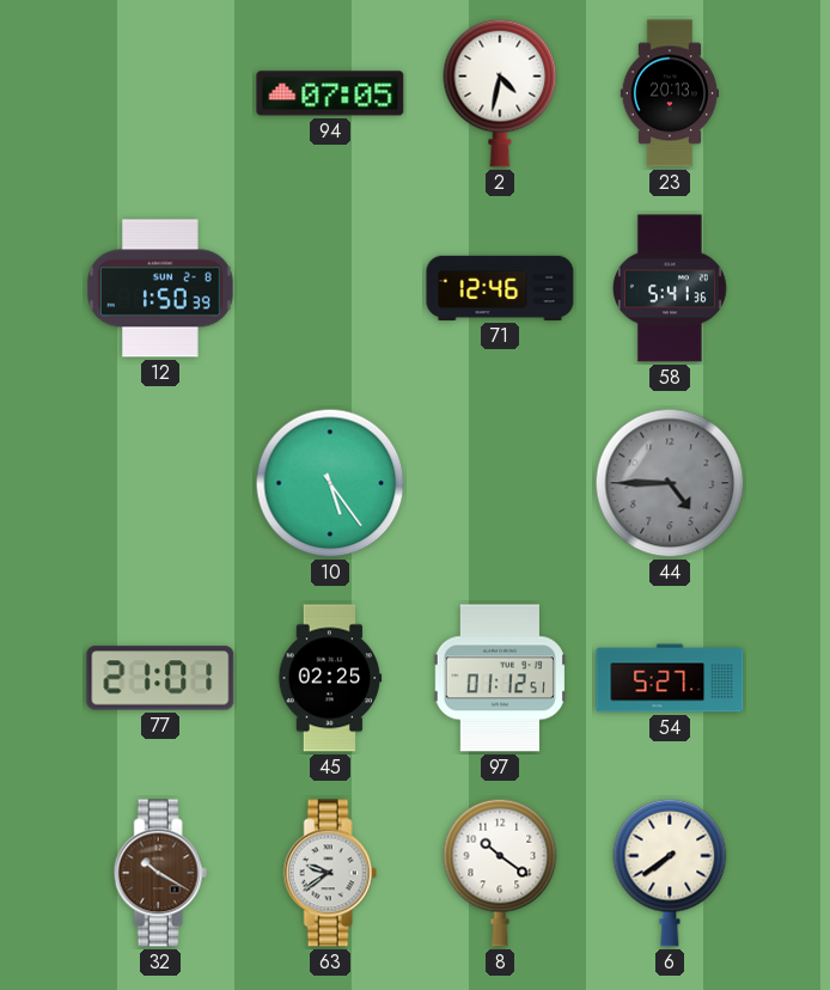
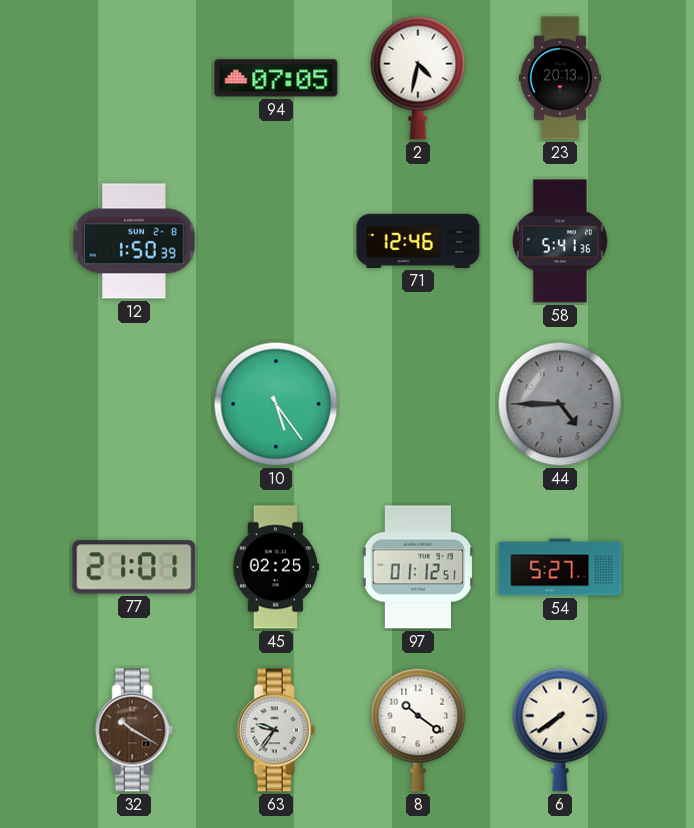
63: 9:39 -> 9:36
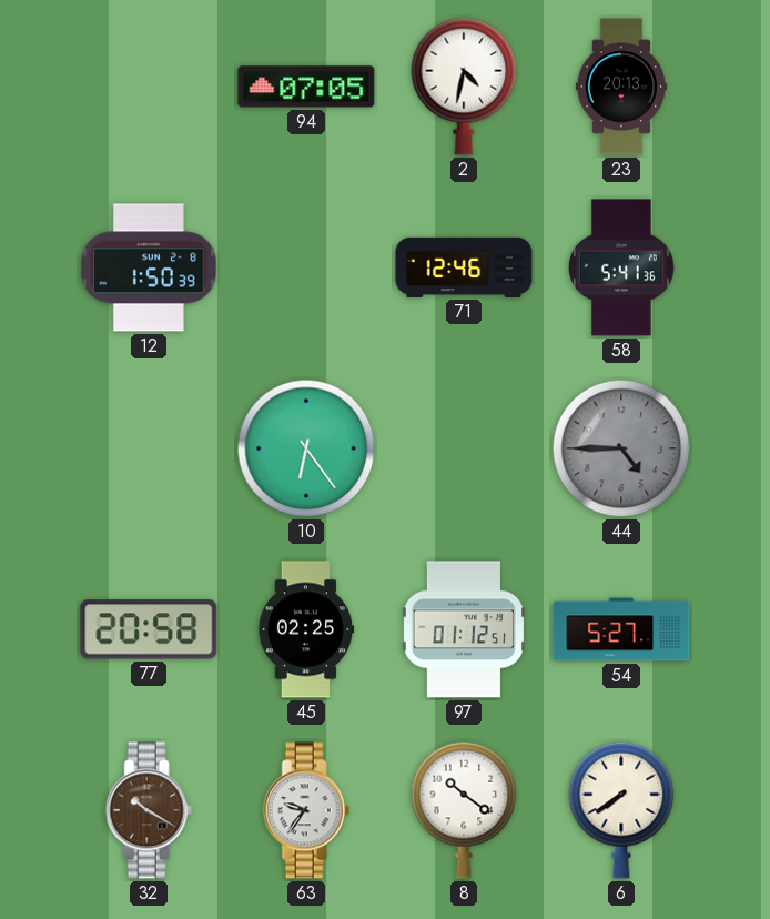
10: 5:24 -> 6:24
77: 21:01 -> 20:58
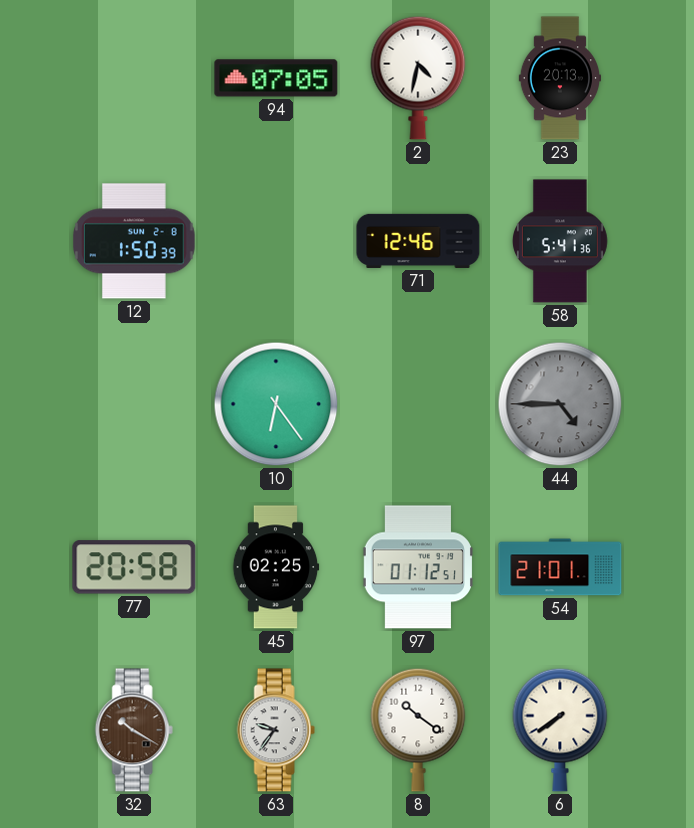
54: 5:27 -> 21:01
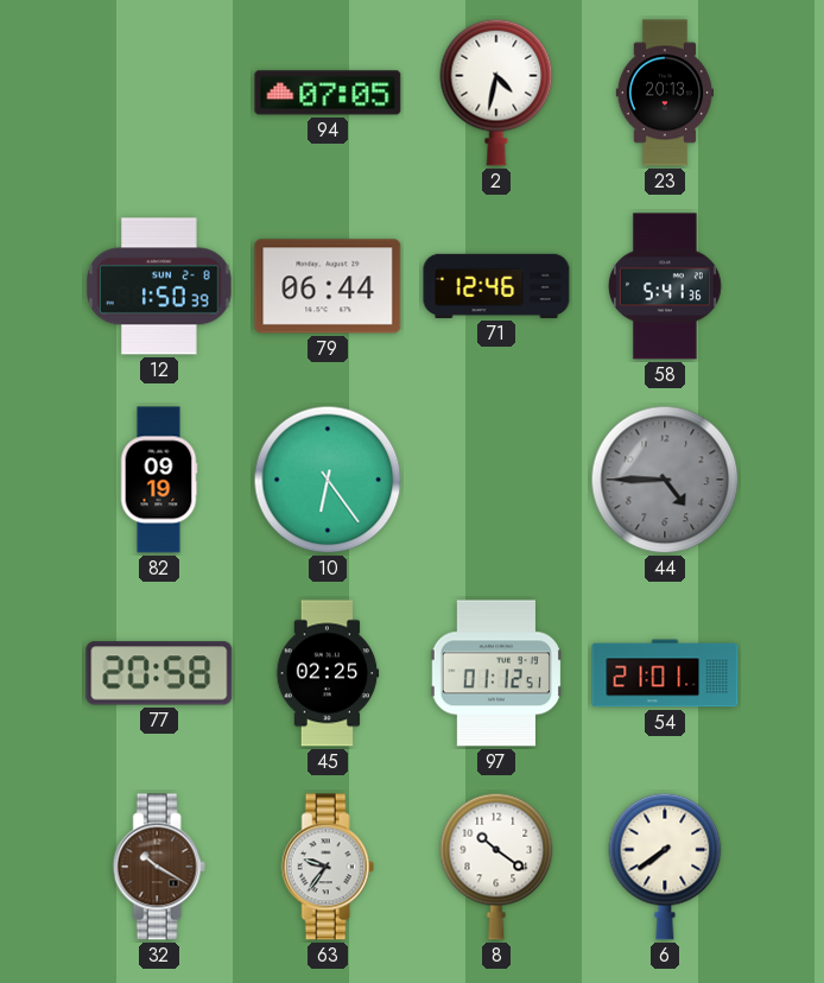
79: none -> 06:44
82: none -> 09:19
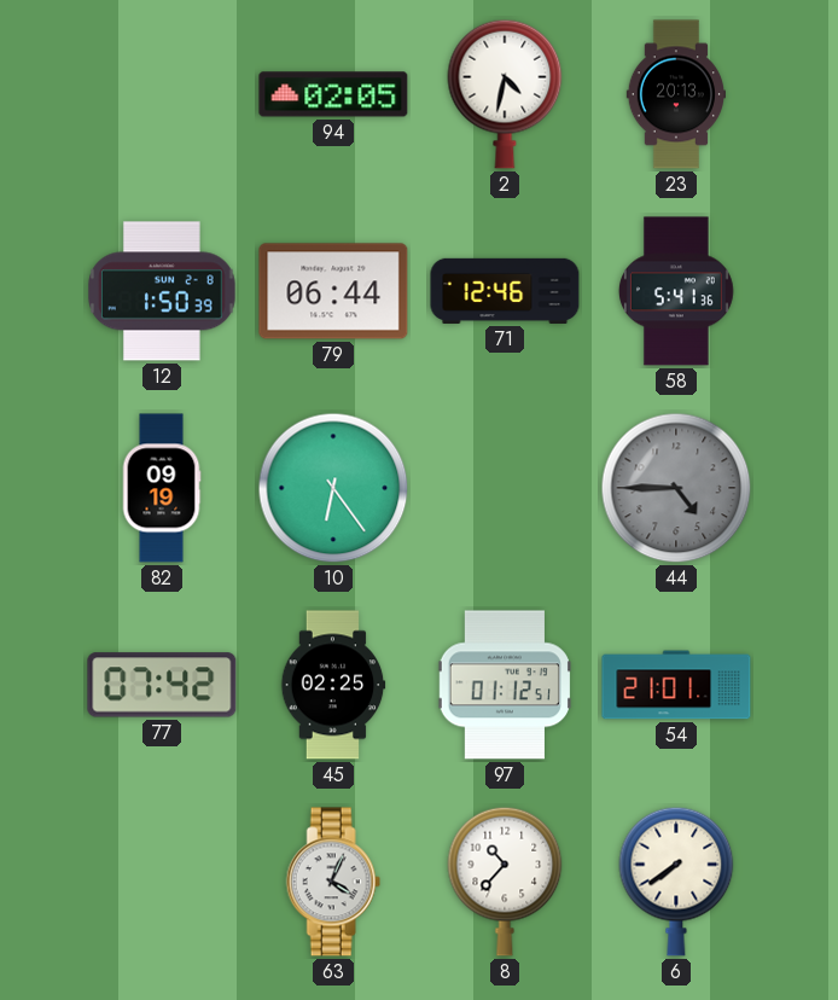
94: 07:05 -> 02:05
77: 20:58 -> 07:42
32: 10:20 -> none
63: 9:36 -> 4:04
8: 10:21 -> 10:37
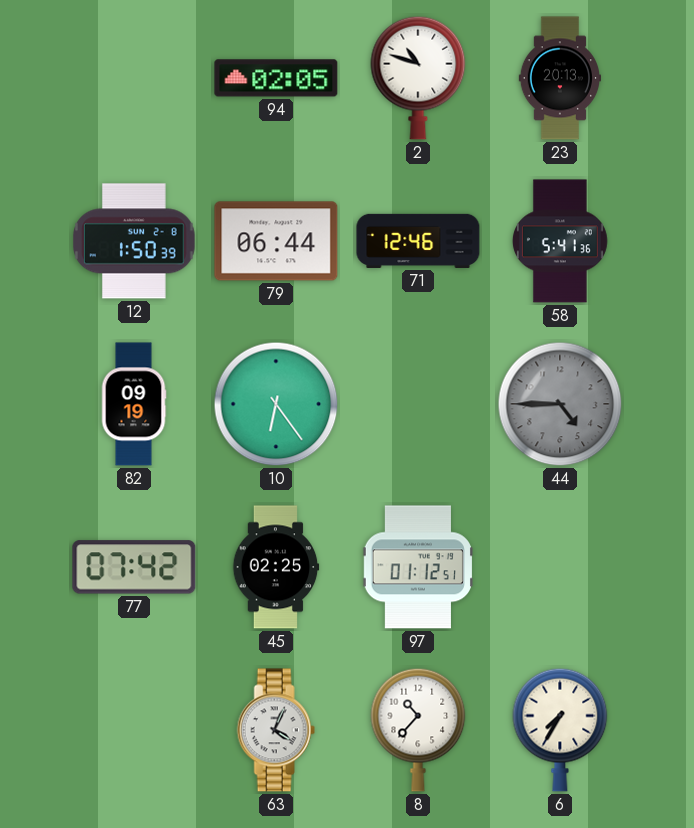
2: 4:32 -> 10:48
54: 21:01 -> none
6: 7:39 -> 7:35
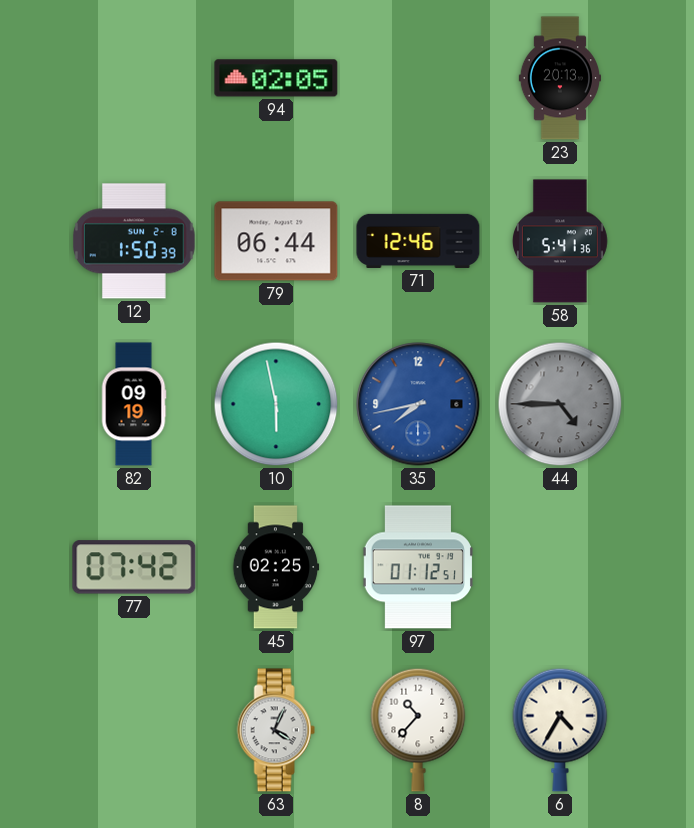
2: 10:48 -> none
10: 6:24 -> 5:58
35: none -> 7:43
6: 7:35 -> 4:35
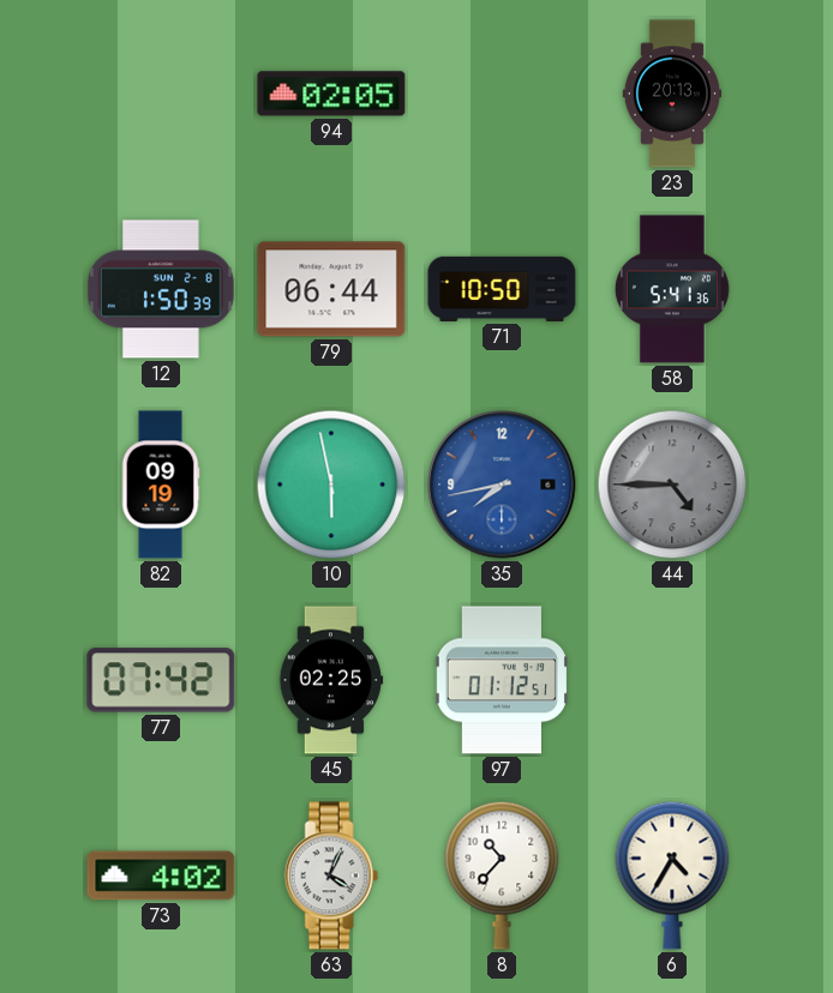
71: 12:46 -> 10:50
73: none -> 4:02
